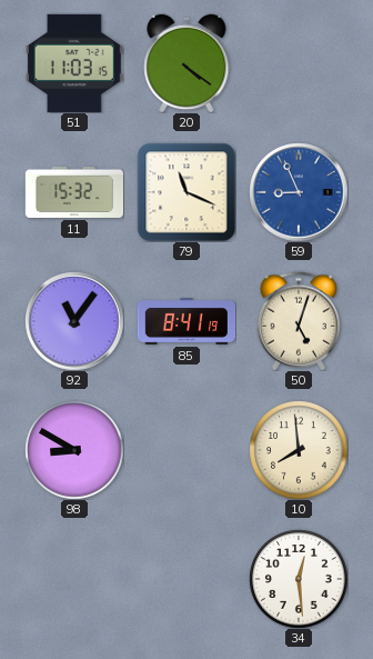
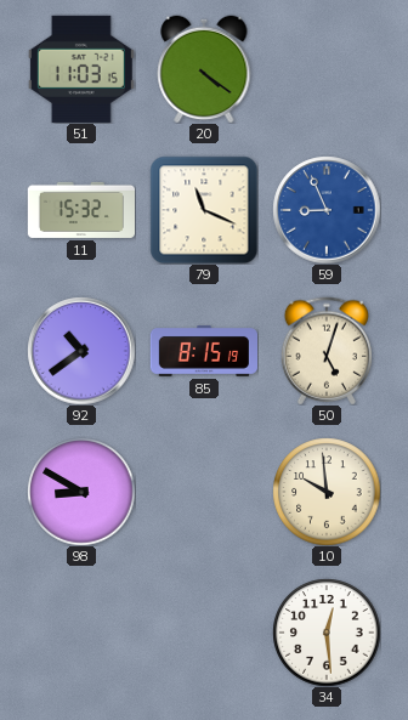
92: 11:06 -> 10:39
85: 8:41 -> 8:15
10: 7:59 -> 9:59
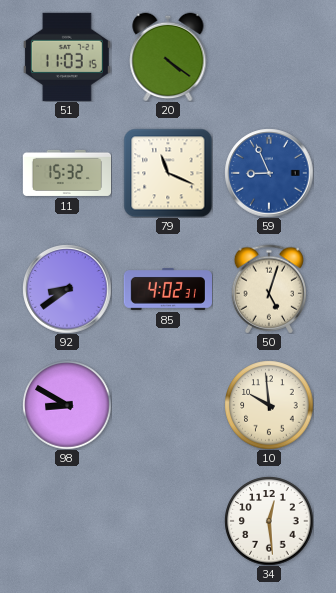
92: 10:39 -> 8:39
85: 8:15 -> 4:02
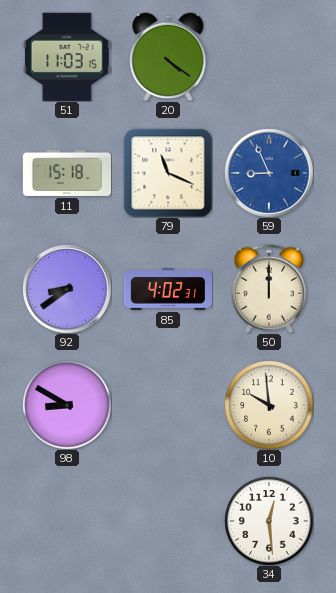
11: 15:32 -> 15:18
50: 5:03 -> 12:00
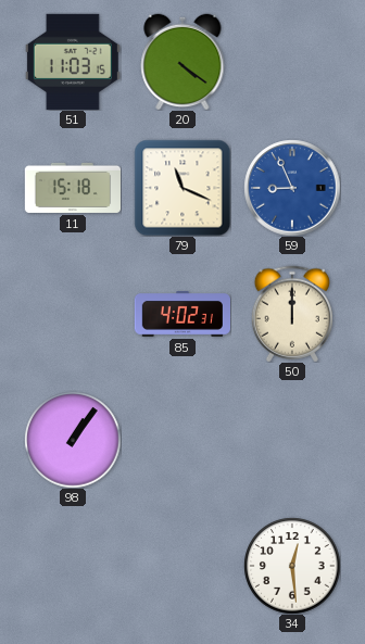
92: 8:39 -> none
98: 8:50 -> 1:06
10: 9:59 -> none
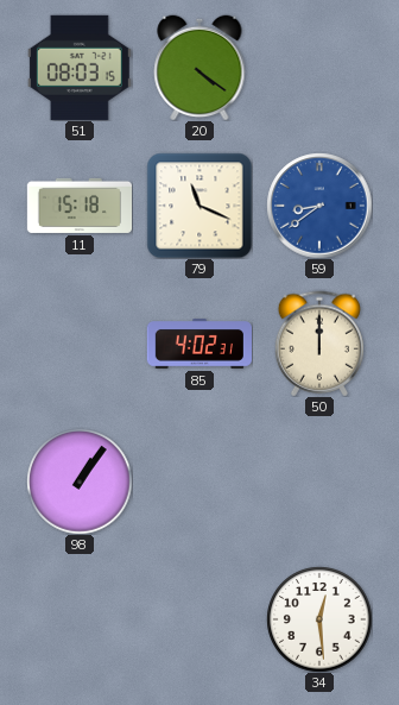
51: 11:03 -> 08:03
59: 8:56 -> 8:39
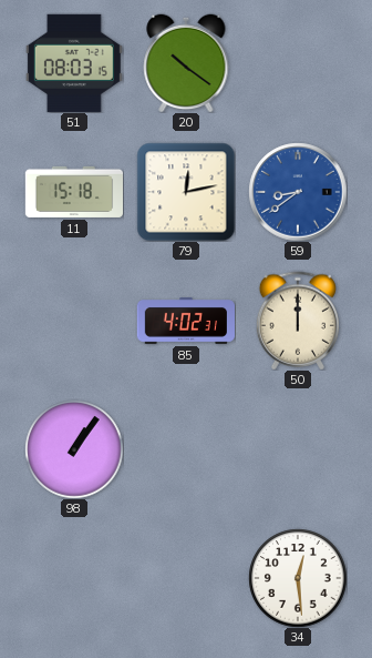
20: 4:21 -> 10:21
79: 11:19 -> 12:13
